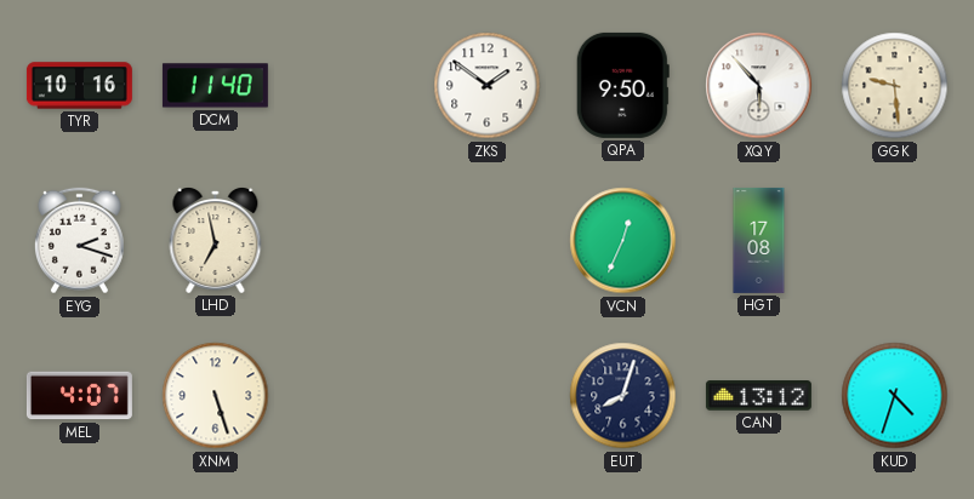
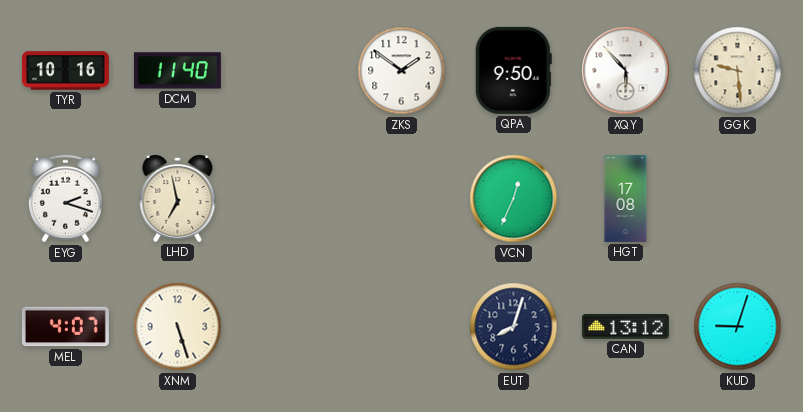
KUD: 4:33 -> 9:03
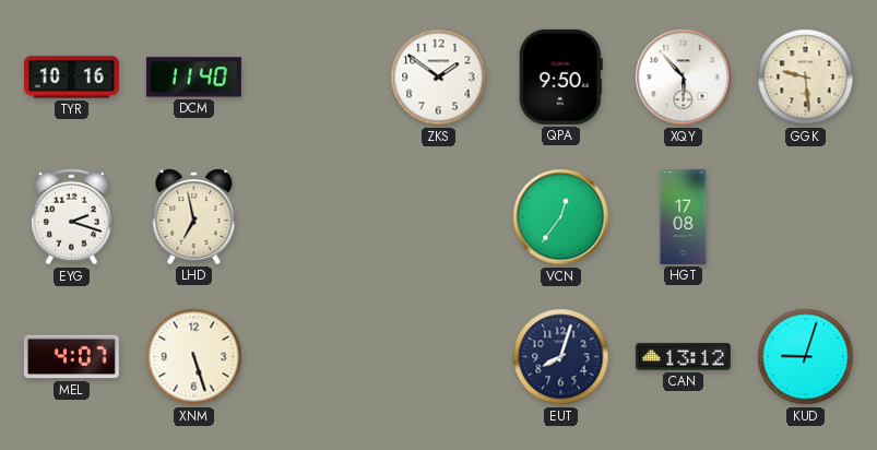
VCN: 12:34 -> 12:36
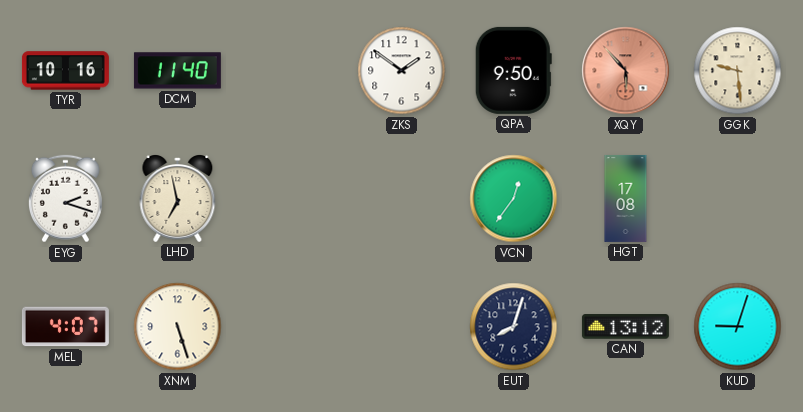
XQY dial: white -> salmon
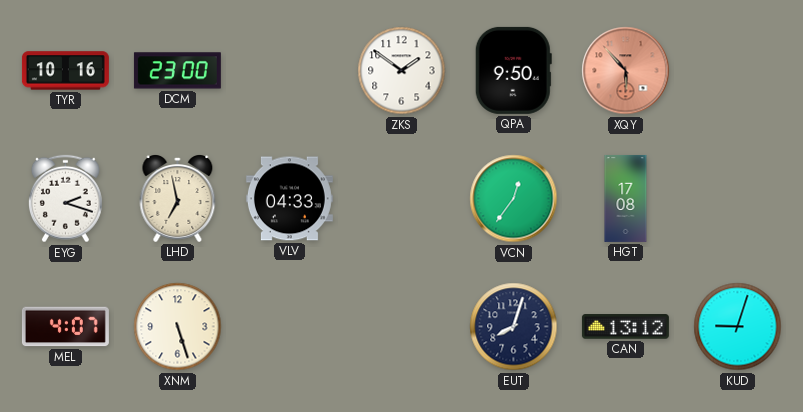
DCM: 11:40 -> 23:00
GGK: 9:29 -> none
VLV: none -> 04:33
